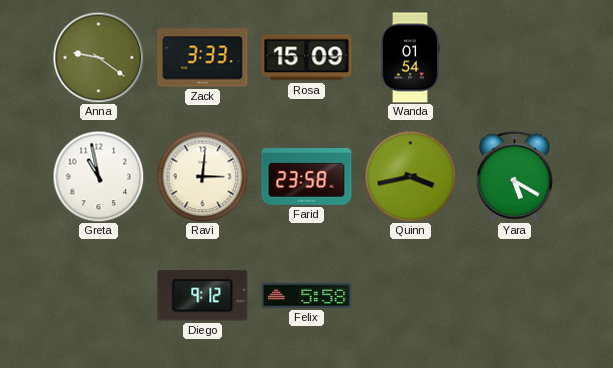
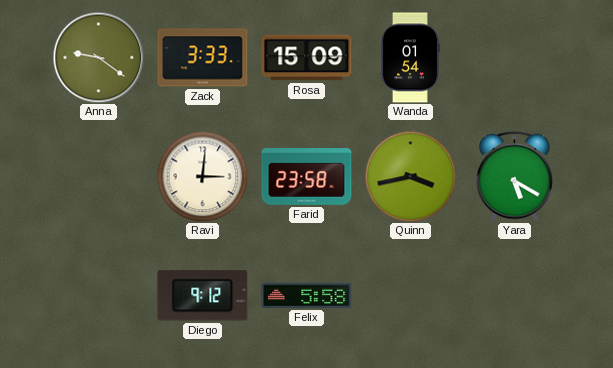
Greta: 10:58 -> none
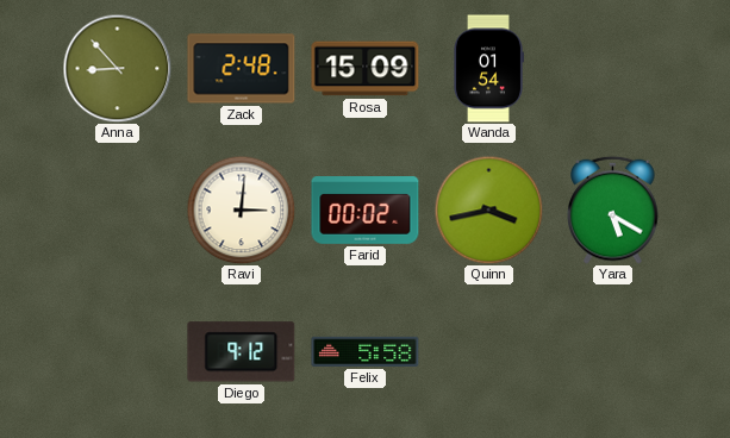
Anna: 9:21 -> 8:53
Zack: 3:33 -> 2:48
Farid: 23:58 -> 00:02
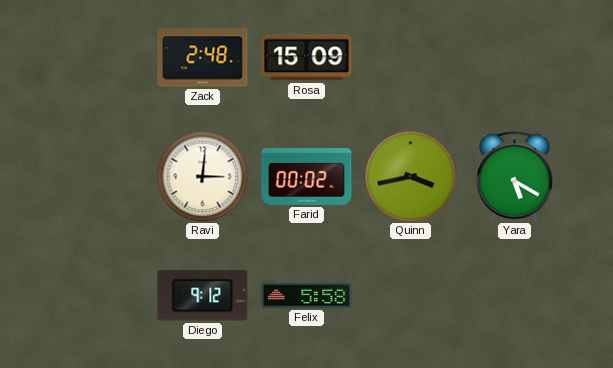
Anna: 8:53 -> none
Wanda: 01:54 -> none
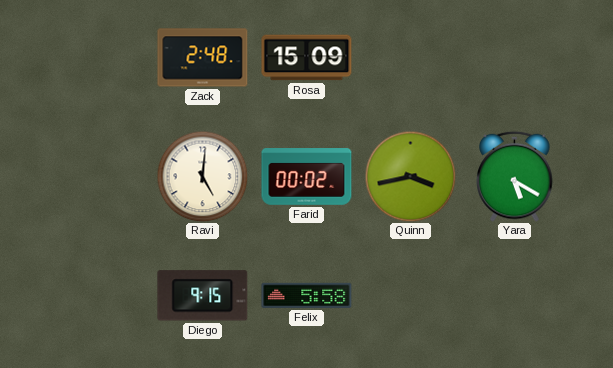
Ravi: 3:01 -> 5:01
Diego: 9:12 -> 9:15
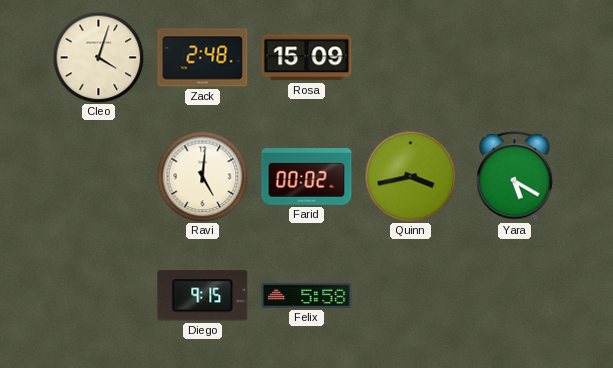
Cleo: none -> 4:03
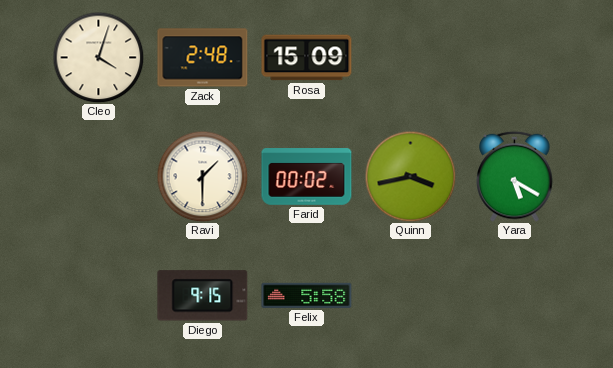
Ravi: 5:01 -> 1:30
